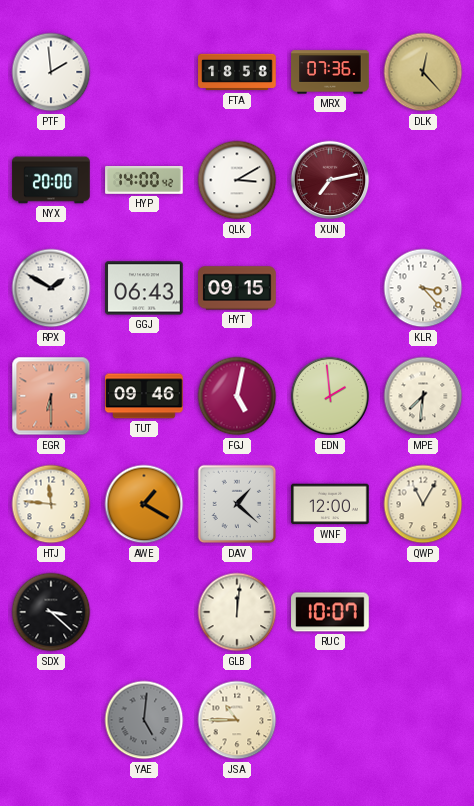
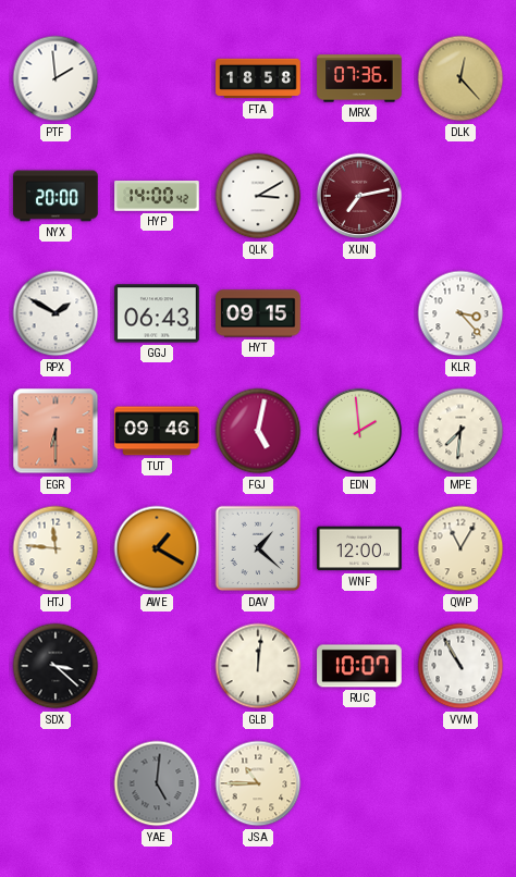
VVM: none -> 10:55
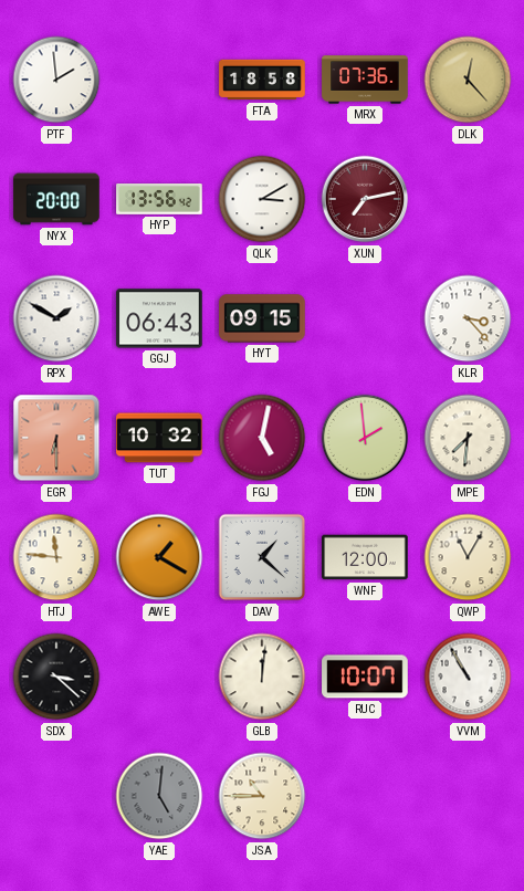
HYP: 14:00 -> 13:56
TUT: 09:46 -> 10:32
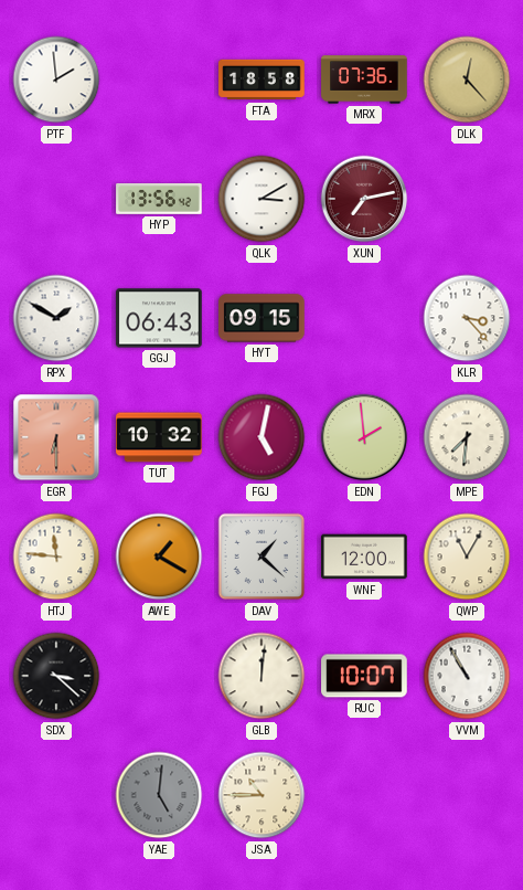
NYX: 20:00 -> none
